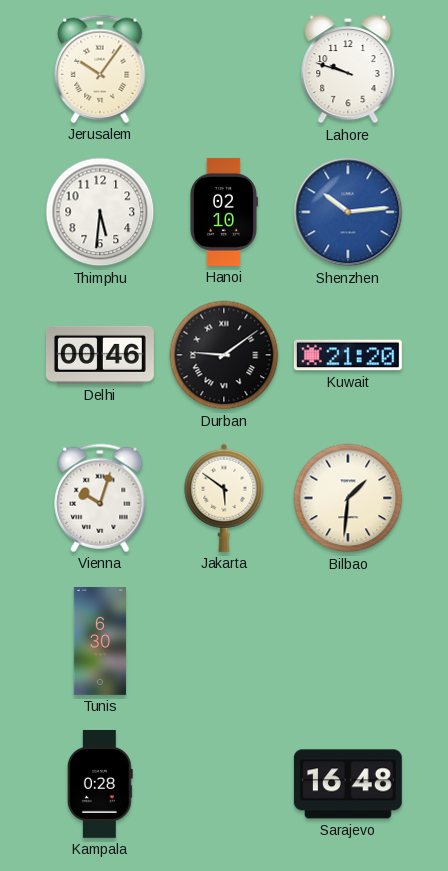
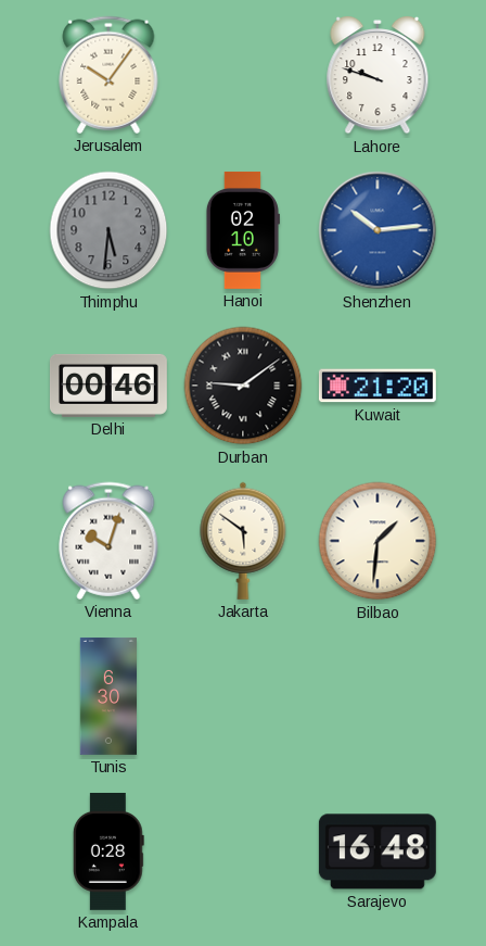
Thimphu dial: white -> grey
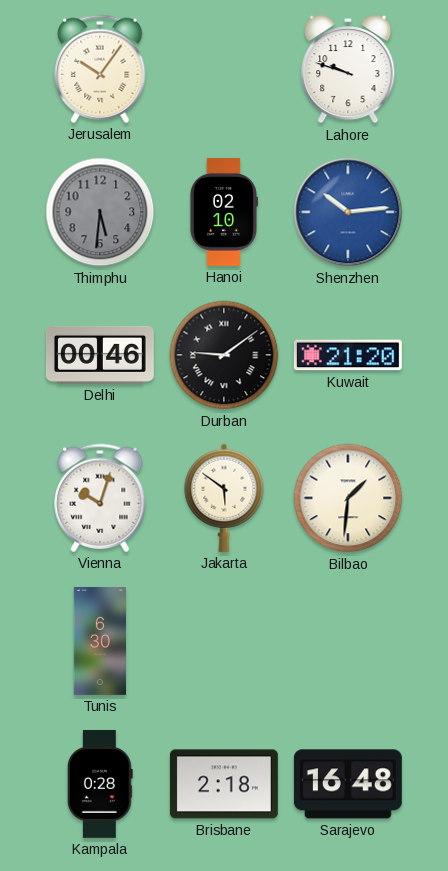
Brisbane: none -> 2:18
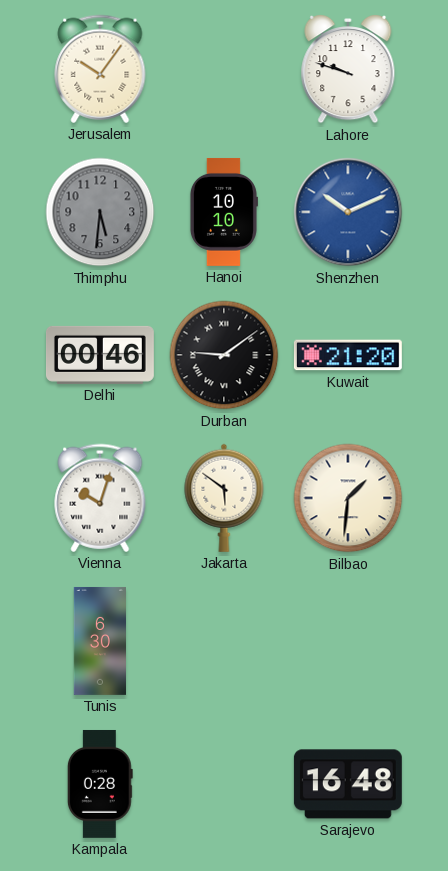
Hanoi: 02:10 -> 10:10
Shenzhen: 10:14 -> 10:11
Brisbane: 2:18 -> none
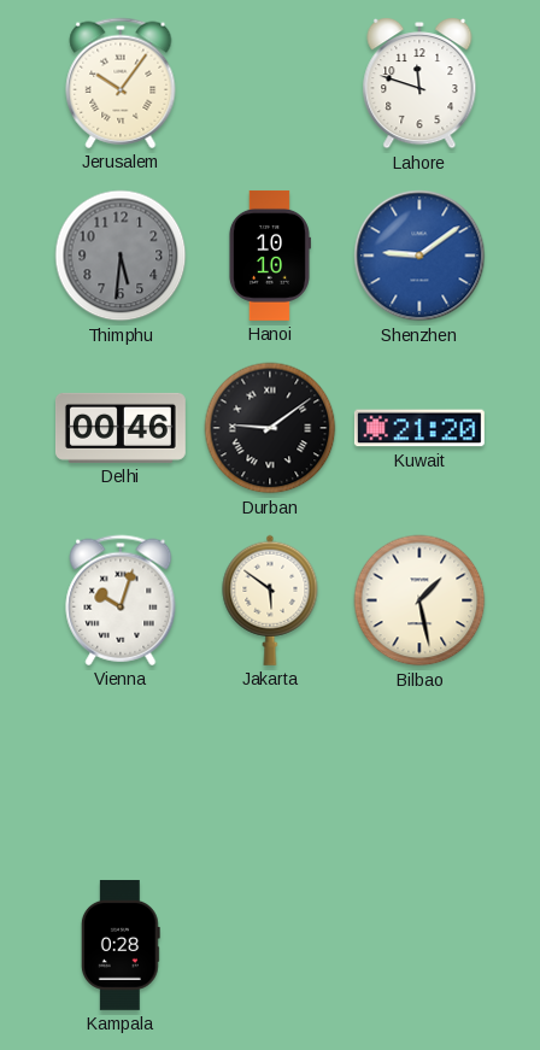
Lahore: 9:48 -> 11:48
Shenzhen: 10:11 -> 9:09
Bilbao: 1:31 -> 1:28
Tunis: 6:30 -> none
Sarajevo: 16:48 -> none
